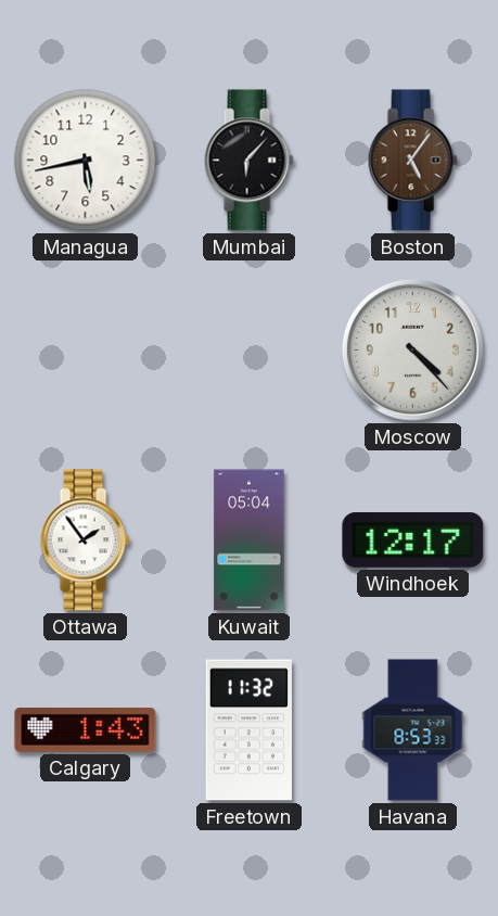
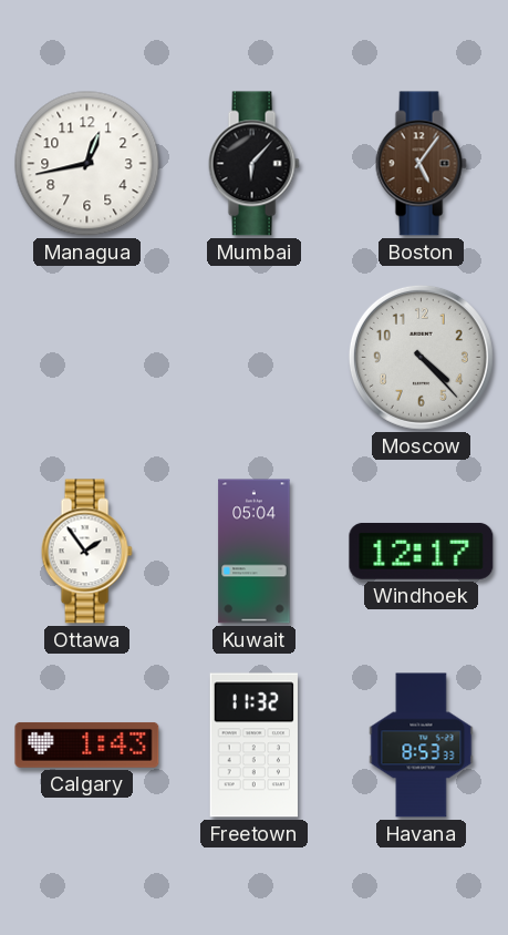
Managua: 5:43 -> 12:43
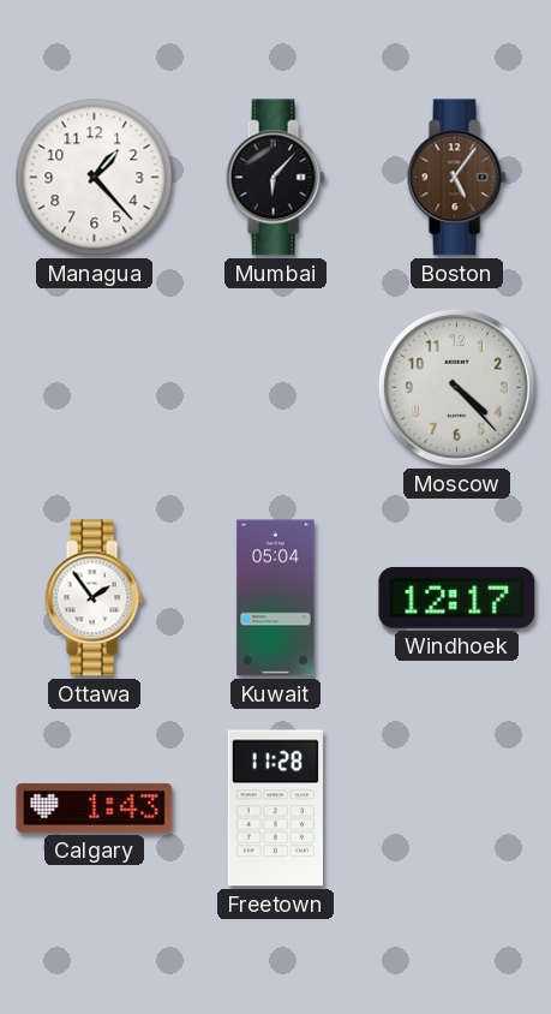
Managua: 12:43 -> 1:23
Freetown: 11:32 -> 11:28
Havana: 8:53 -> none
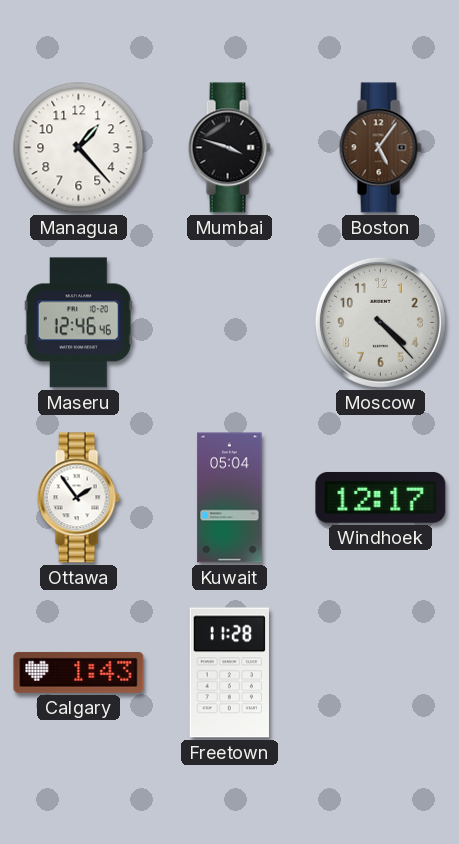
Mumbai: 6:07 -> 3:48
Maseru: none -> 12:46
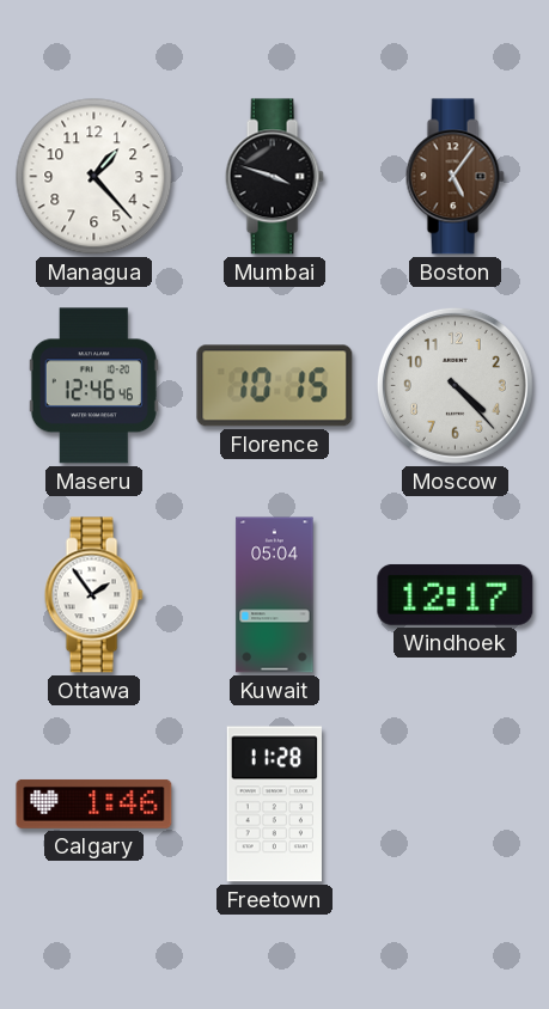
Florence: none -> 10:15
Calgary: 1:43 -> 1:46
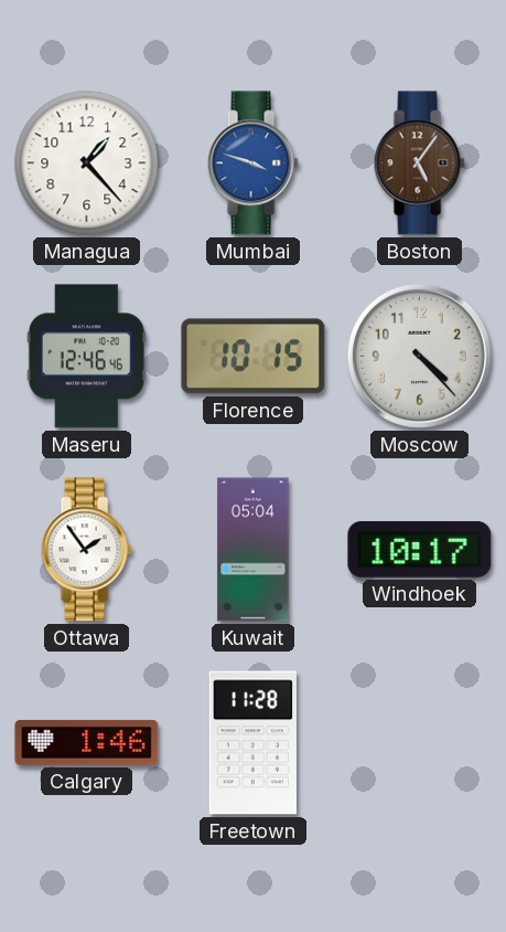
Mumbai dial: black -> blue
Windhoek: 12:17 -> 10:17
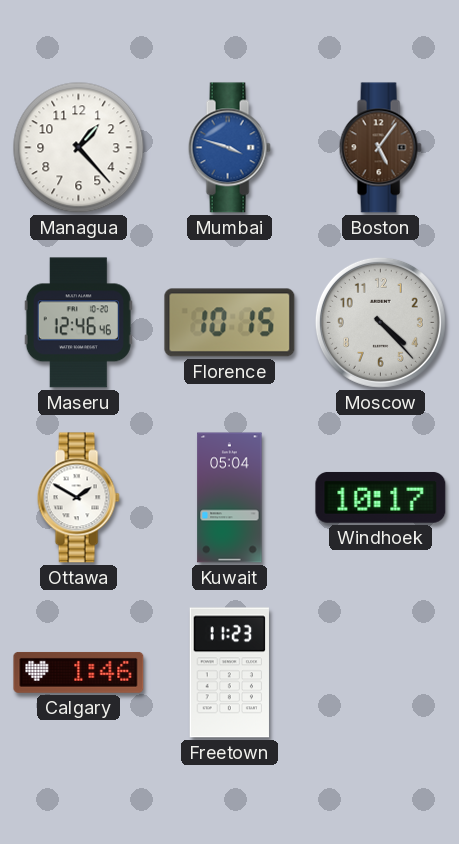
Ottawa: 1:54 -> 1:50
Freetown: 11:28 -> 11:23
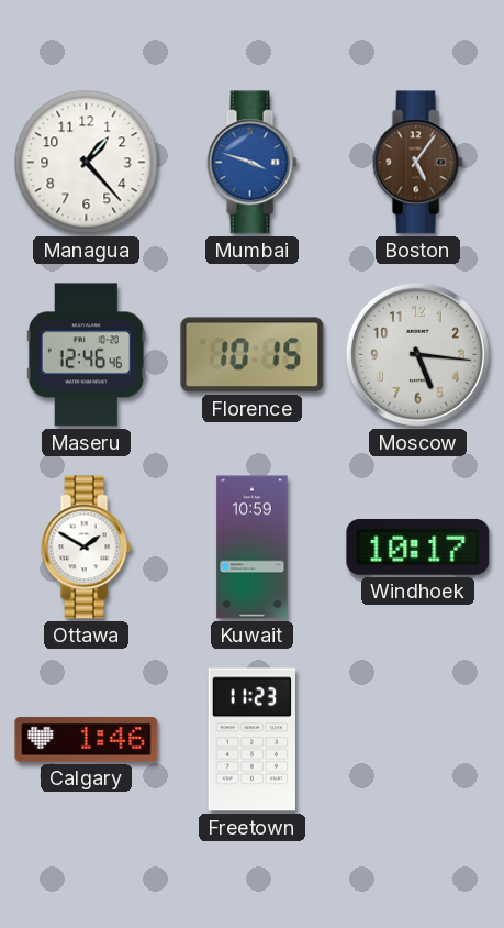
Moscow: 4:23 -> 5:16
Kuwait: 05:04 -> 10:59
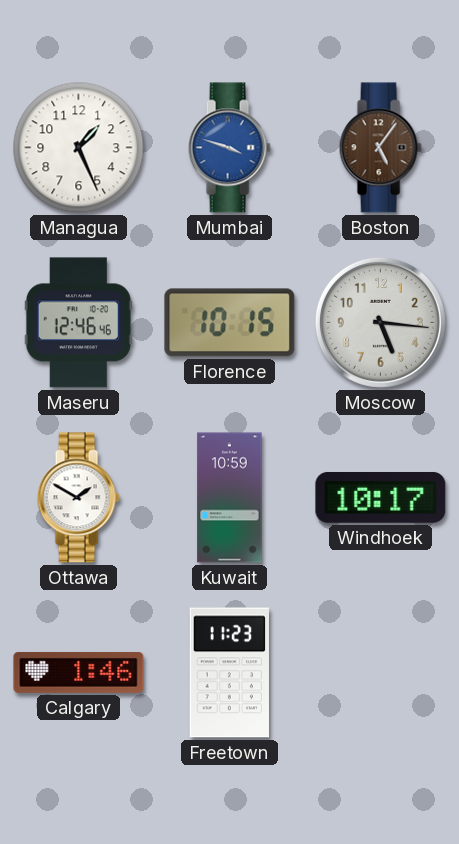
Managua: 1:23 -> 1:26
